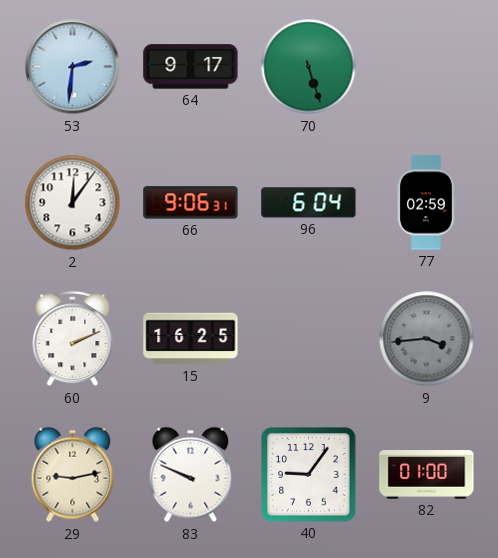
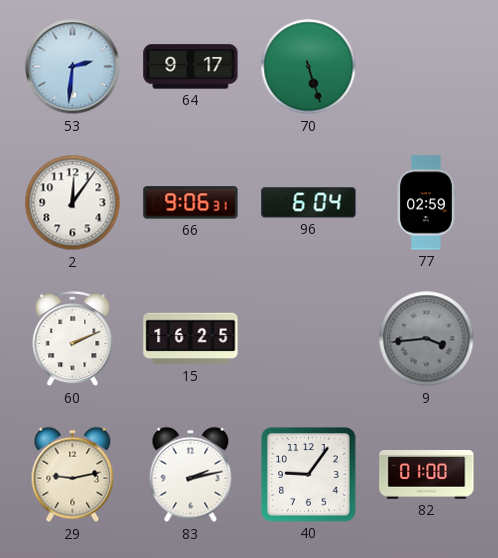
83: 9:49 -> 2:13
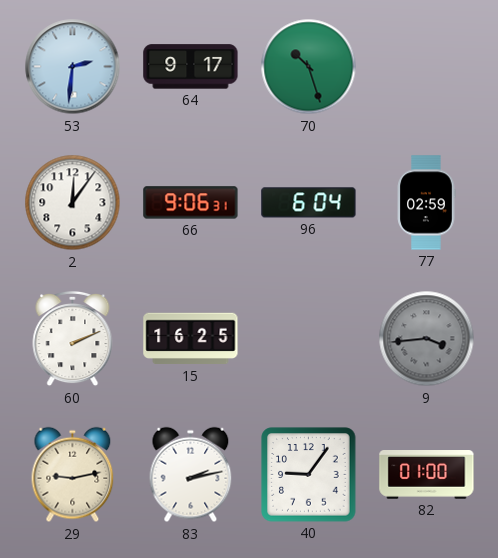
70: 5:27 -> 10:27
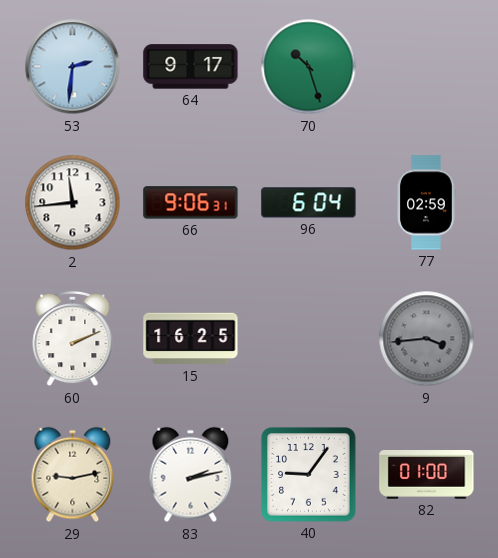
2: 12:06 -> 11:44
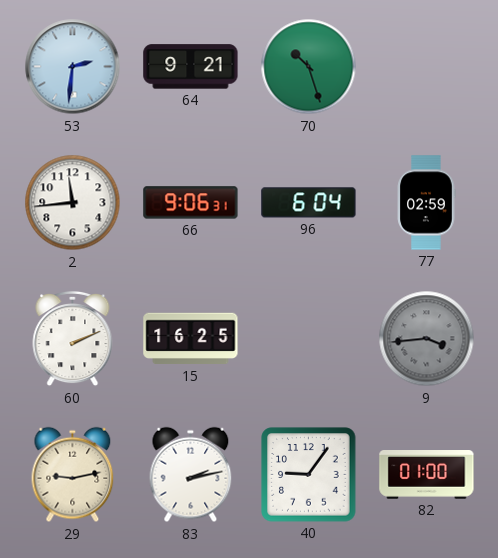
64: 9:17 -> 9:21
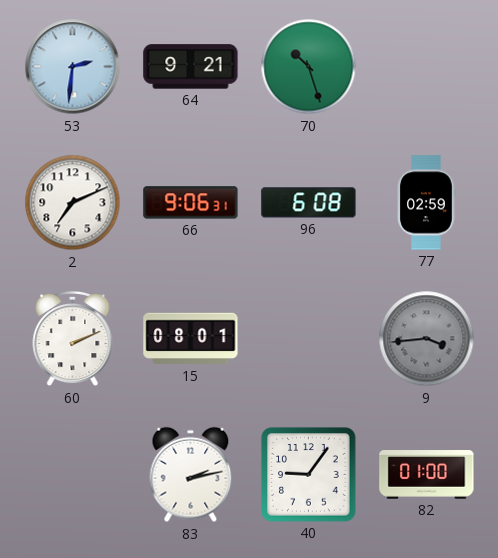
2: 11:44 -> 7:11
96: 6:04 -> 6:08
15: 16:25 -> 08:01
29: 9:13 -> none
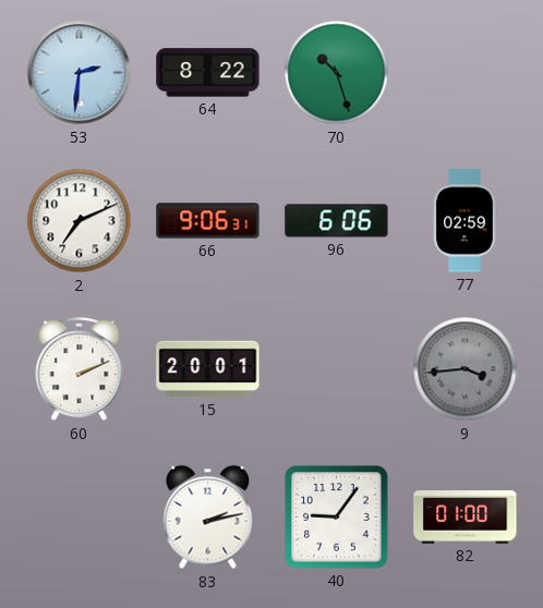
64: 9:21 -> 8:22
96: 6:08 -> 6:06
15: 08:01 -> 20:01
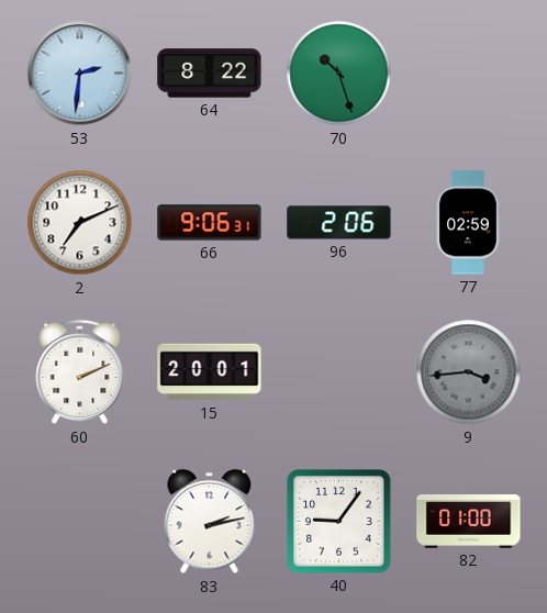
96: 6:06 -> 2:06
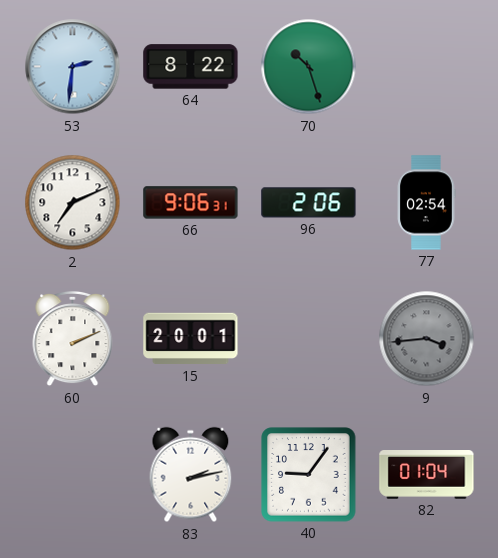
77: 02:59 -> 02:54
82: 01:00 -> 01:04
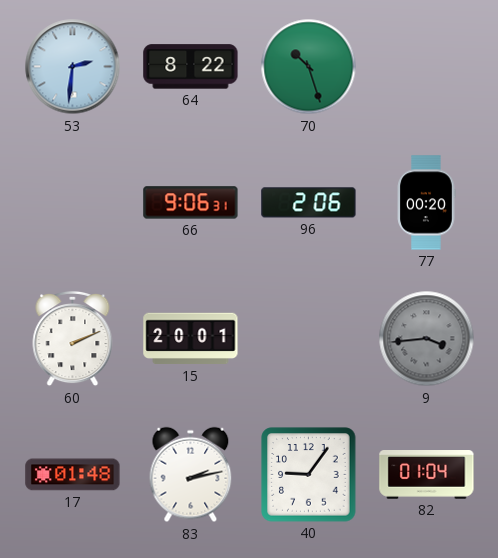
2: 7:11 -> none
77: 02:54 -> 00:20
17: none -> 01:48
